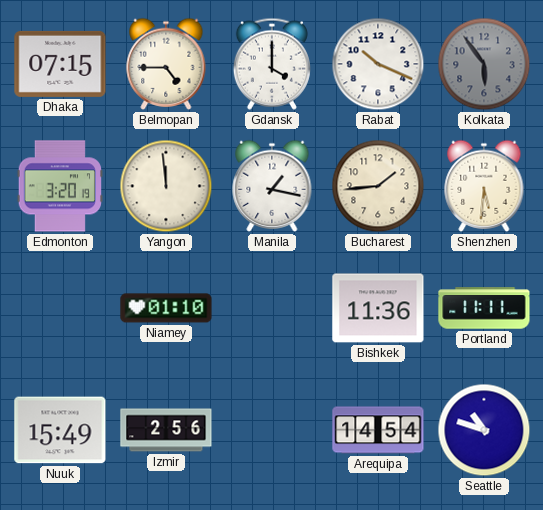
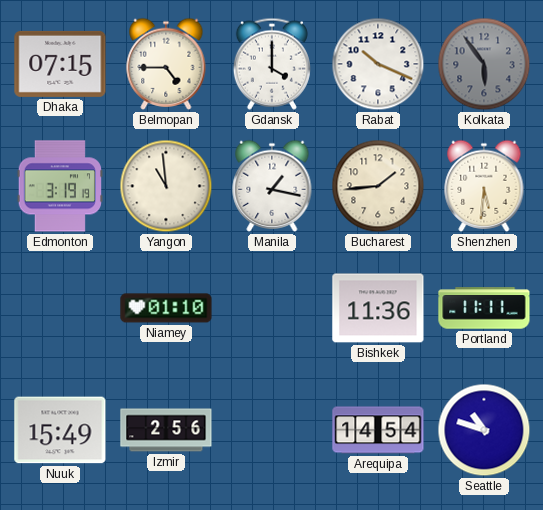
Edmonton: 3:20 -> 3:19
Yangon: 11:59 -> 10:59
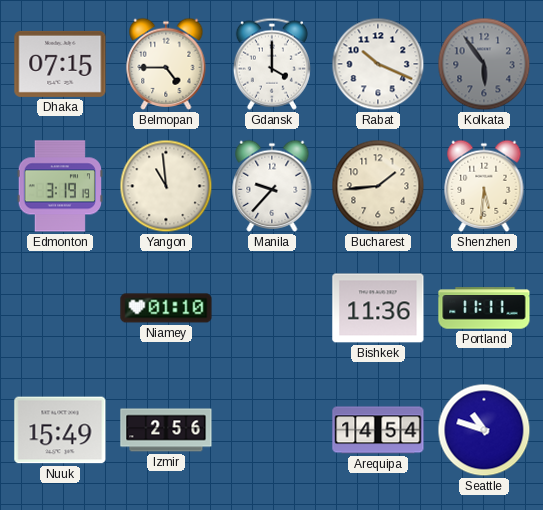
Manila: 1:17 -> 9:37
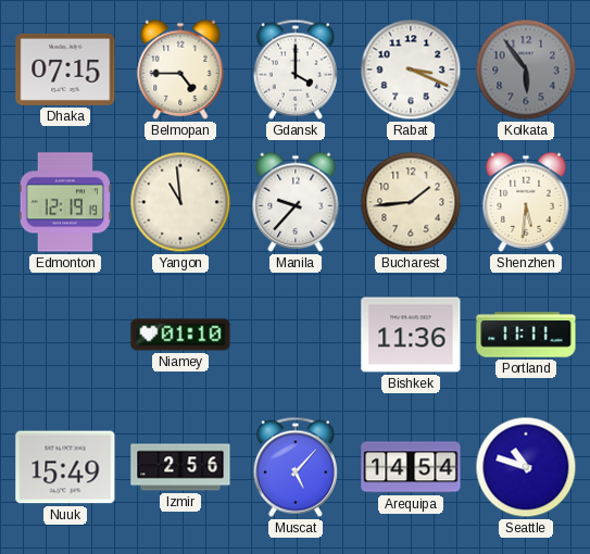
Rabat: 10:19 -> 3:19
Edmonton: 3:19 -> 12:19
Muscat: none -> 5:07
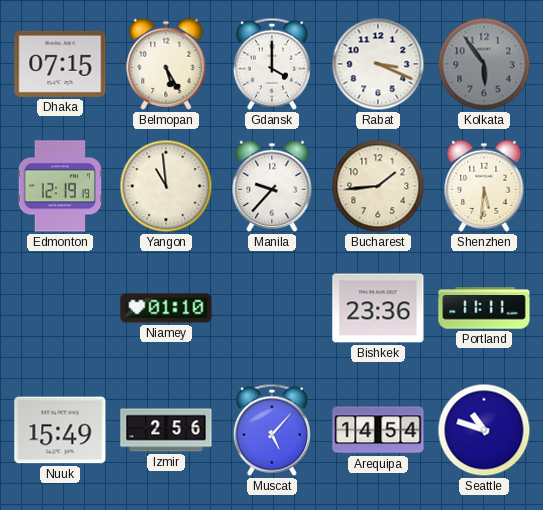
Belmopan: 4:45 -> 5:25
Bishkek: 11:36 -> 23:36
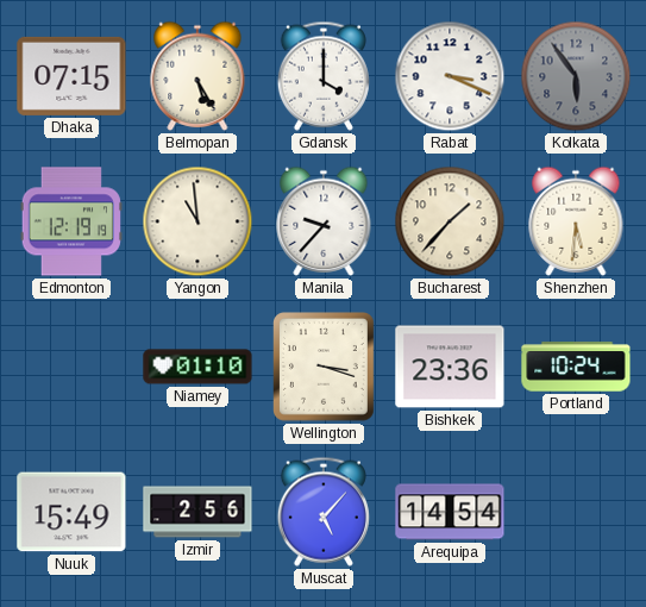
Bucharest: 1:44 -> 1:37
Wellington: none -> 3:18
Portland: 11:11 -> 10:24
Seattle: 10:48 -> none
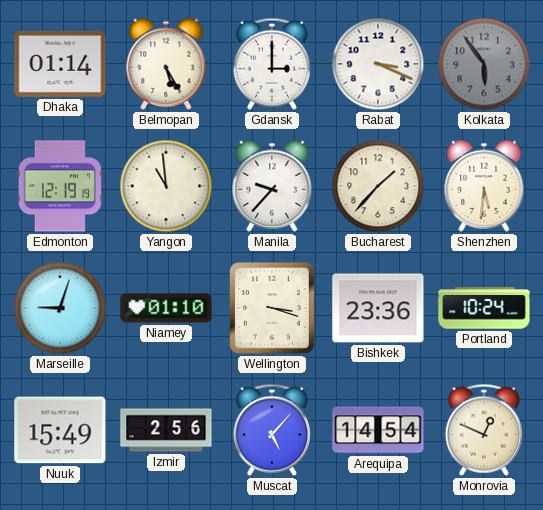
Dhaka: 07:15 -> 01:14
Gdansk: 4:00 -> 3:00
Marseille: none -> 9:03
Monrovia: none -> 12:49
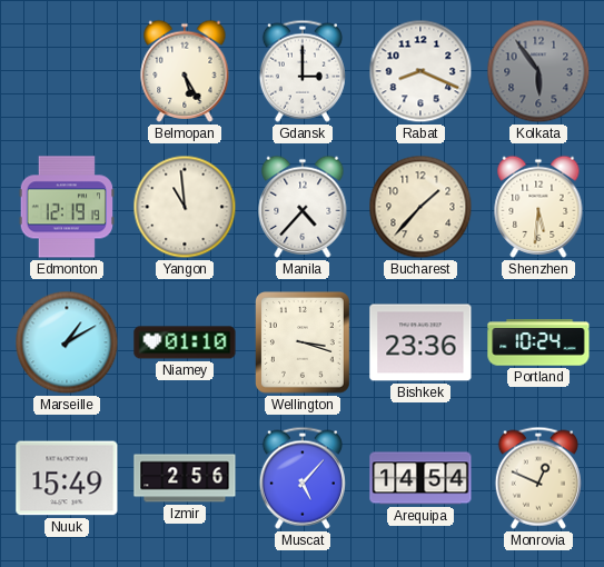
Dhaka: 01:14 -> none
Rabat: 3:19 -> 8:19
Manila: 9:37 -> 4:37
Marseille: 9:03 -> 1:10
